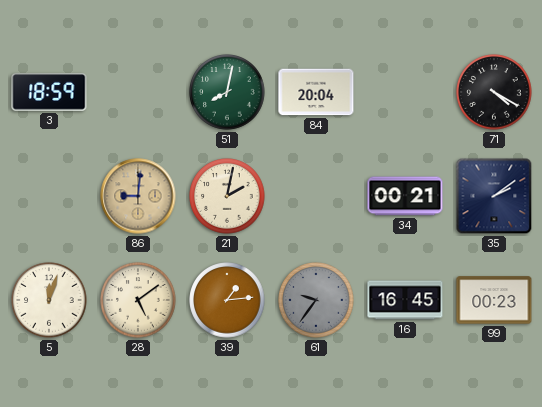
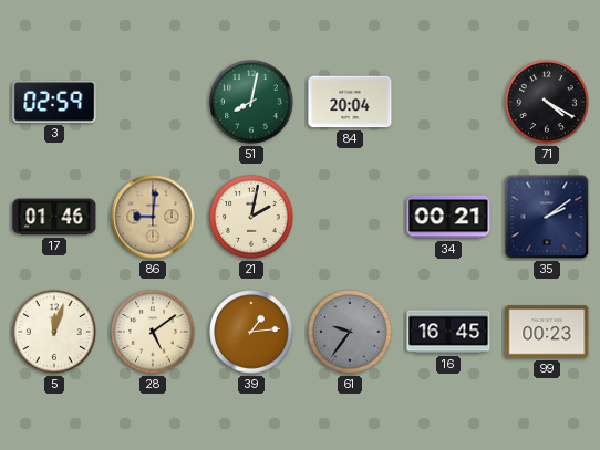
3: 18:59 -> 02:59
17: none -> 01:46
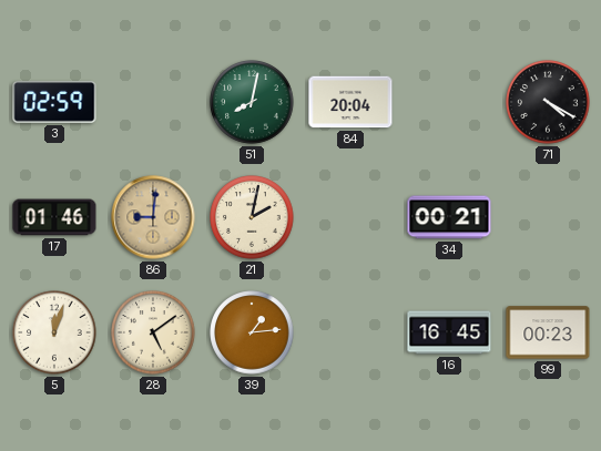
35: 2:09 -> none
61: 9:36 -> none
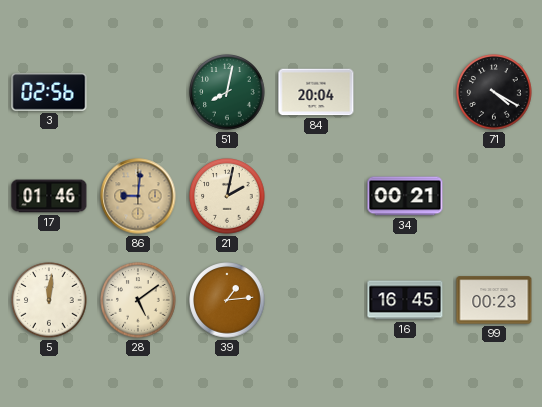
3: 02:59 -> 02:56
5: 12:03 -> 12:01
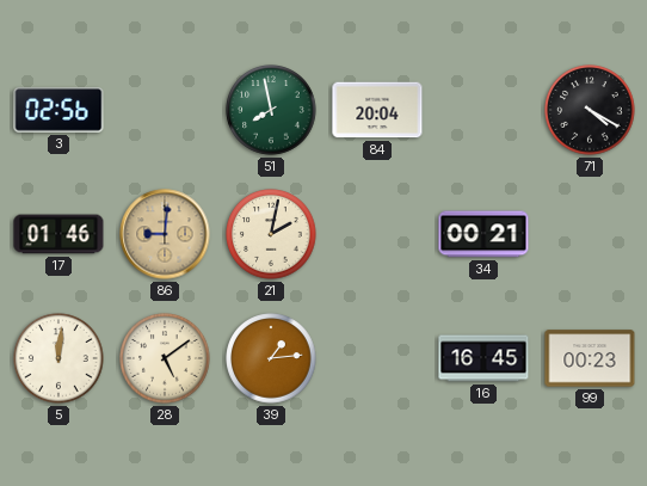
51: 8:02 -> 7:58
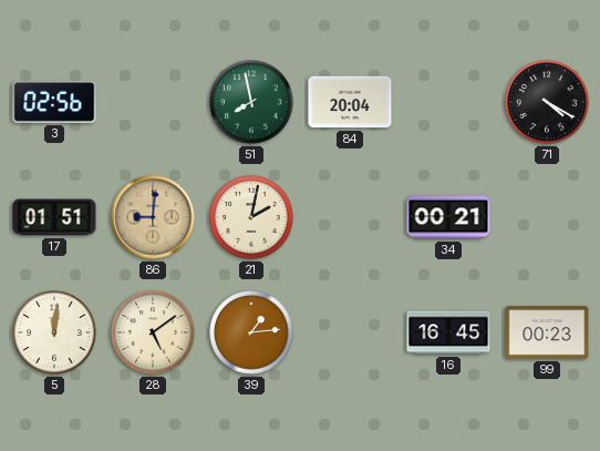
17: 01:46 -> 01:51
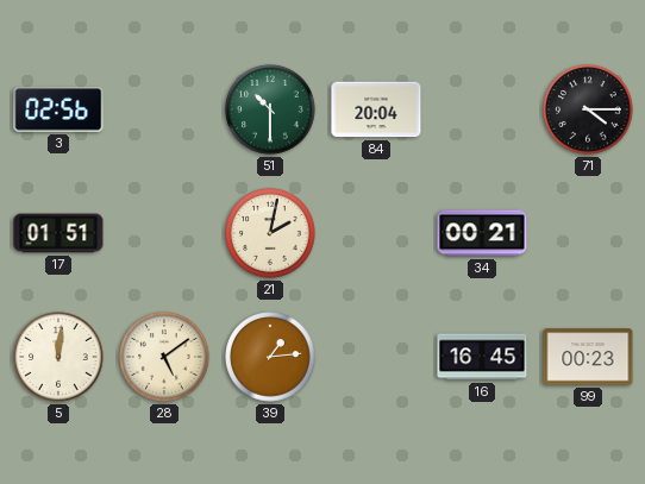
51: 7:58 -> 10:30
71: 4:20 -> 4:15
86: 9:01 -> none
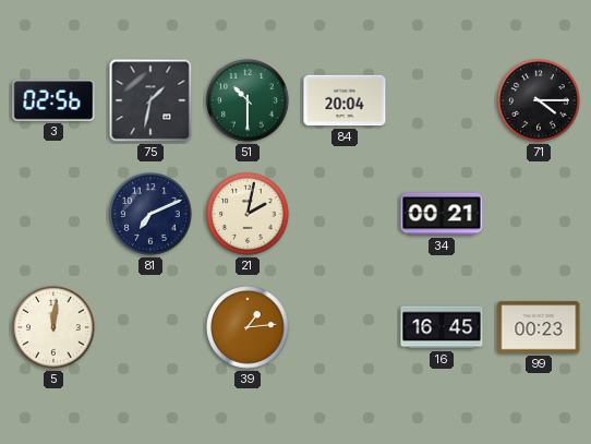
75: none -> 1:32
17: 01:51 -> none
81: none -> 7:11
28: 5:09 -> none
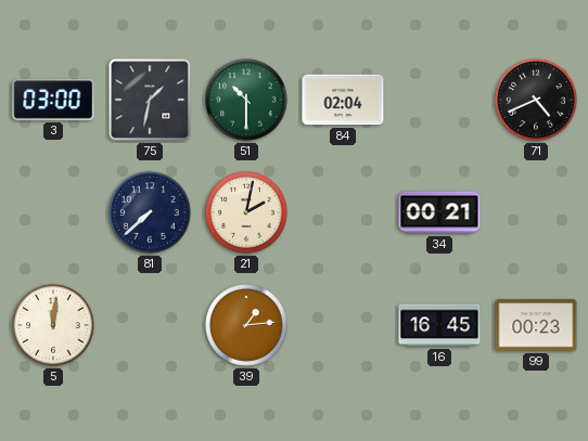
3: 02:56 -> 03:00
84: 20:04 -> 02:04
71: 4:15 -> 4:41
81: 7:11 -> 7:38
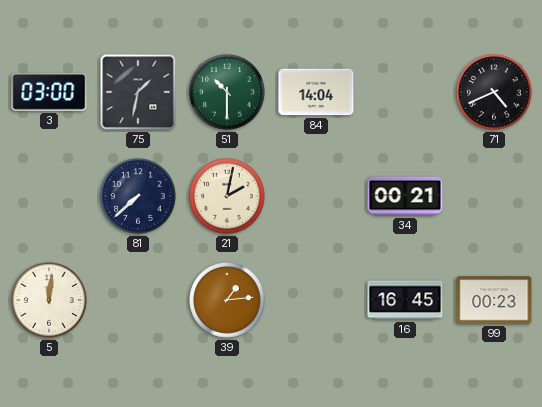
84: 02:04 -> 14:04
